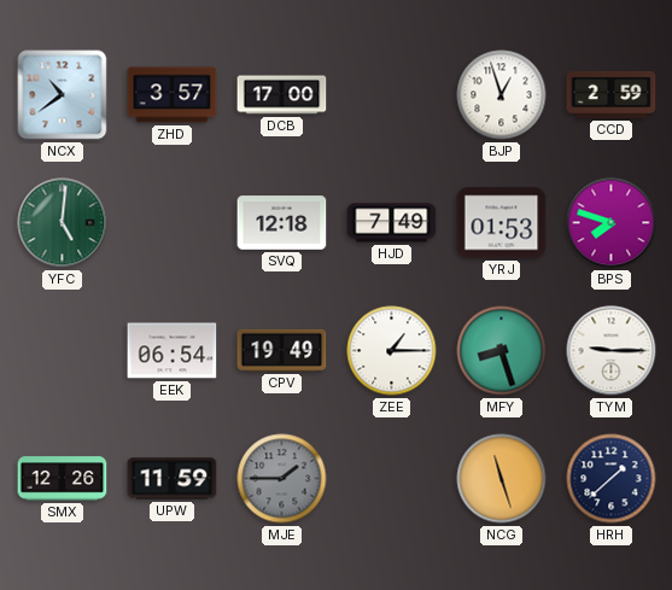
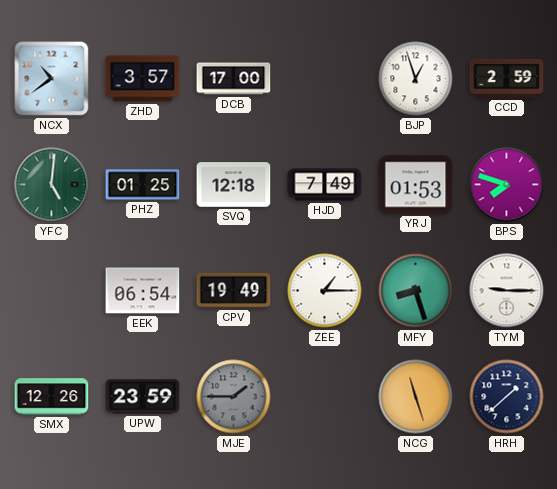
PHZ: none -> 01:25
UPW: 11:59 -> 23:59
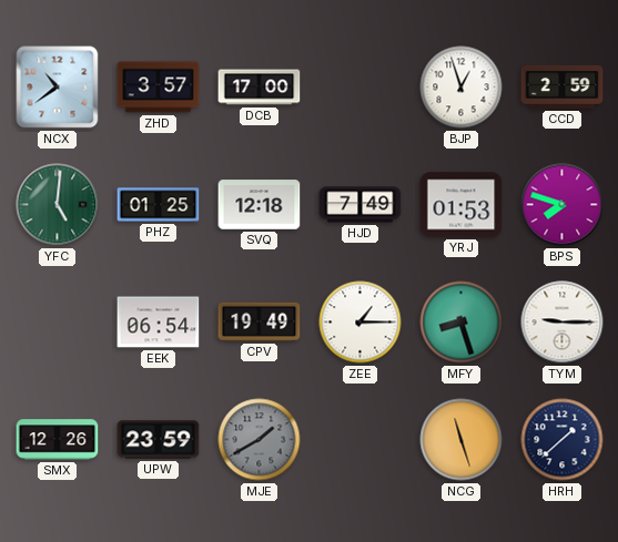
MJE: 1:45 -> 1:40
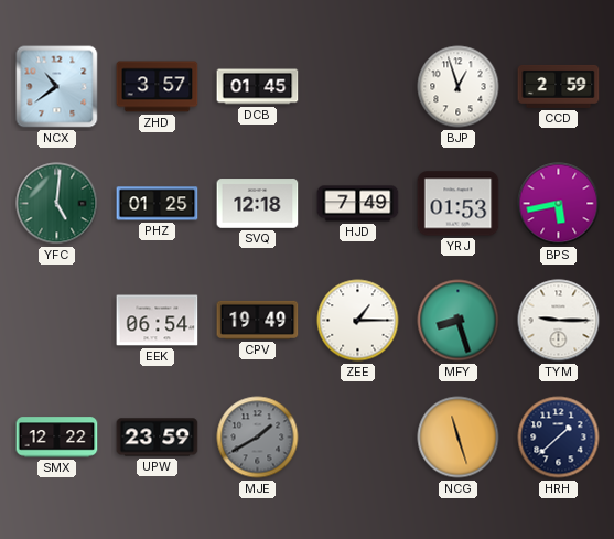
DCB: 17:00 -> 01:45
BPS: 7:48 -> 5:43
SMX: 12:26 -> 12:22
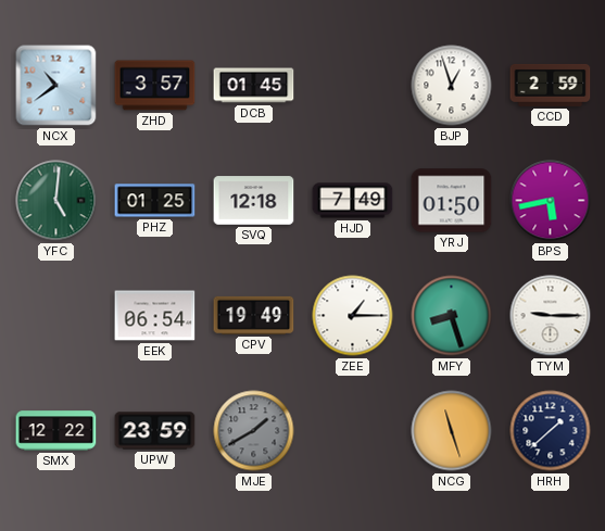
YRJ: 01:53 -> 01:50
